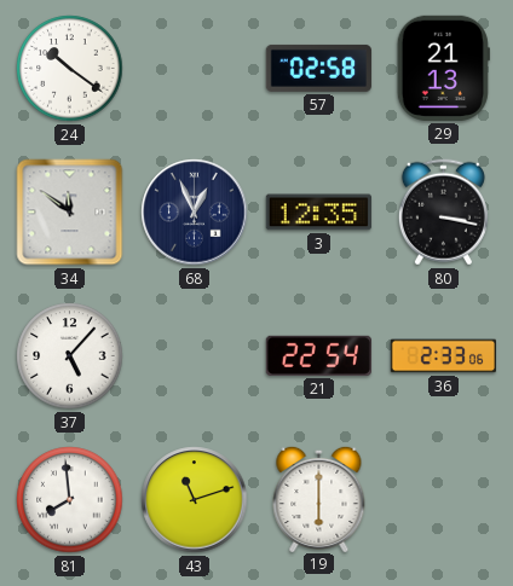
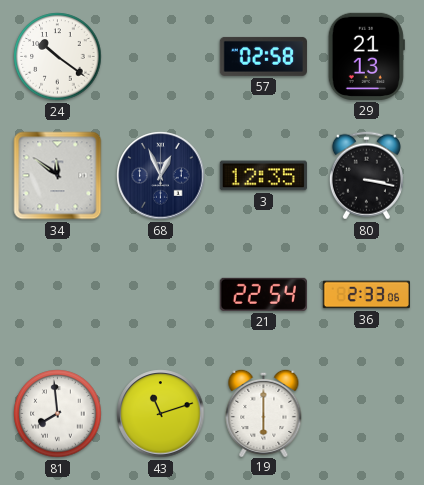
37: 5:07 -> none
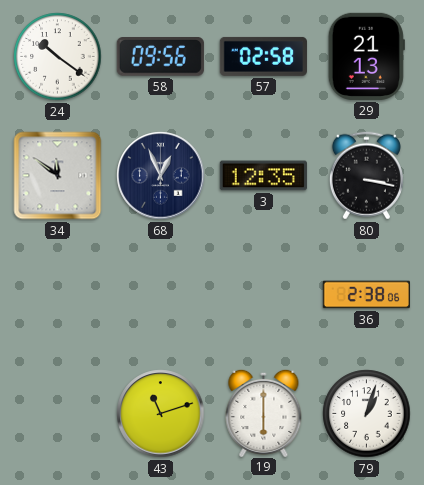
58: none -> 09:56
21: 22:54 -> none
36: 2:33 -> 2:38
81: 7:59 -> none
79: none -> 1:03
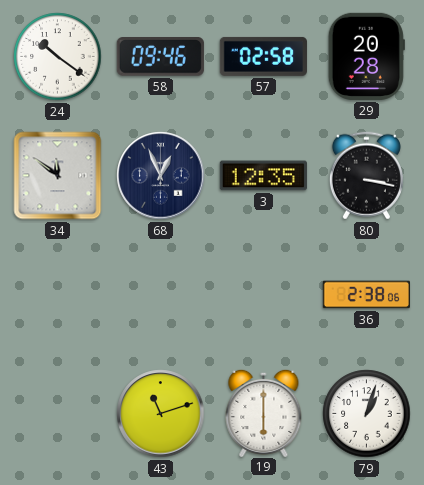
58: 09:56 -> 09:46
29: 21:13 -> 20:28
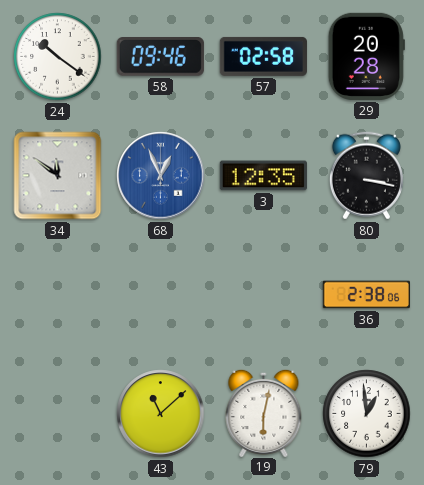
68 dial: navy -> blue
43: 11:12 -> 11:08
19: 6:00 -> 6:02
79: 1:03 -> 12:59
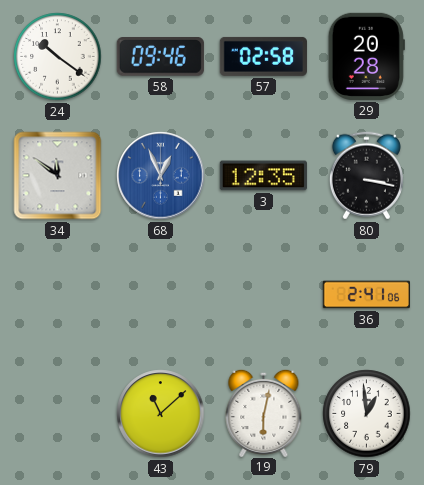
36: 2:38 -> 2:41
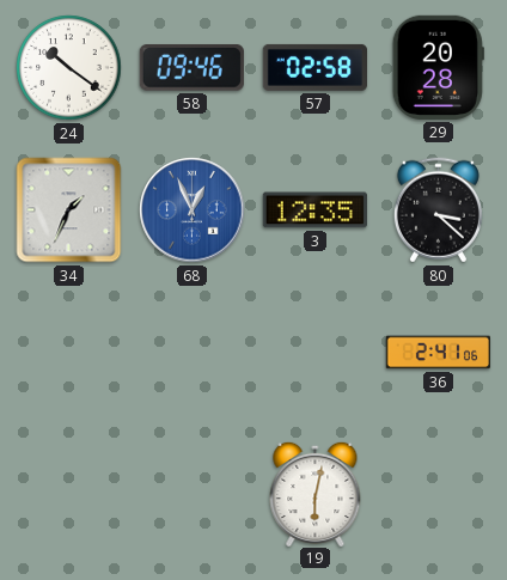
34: 11:51 -> 1:34
80: 3:17 -> 3:22
43: 11:08 -> none
79: 12:59 -> none
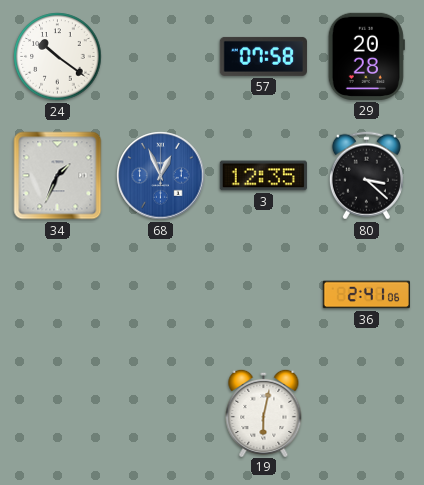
58: 09:46 -> none
57: 02:58 -> 07:58
